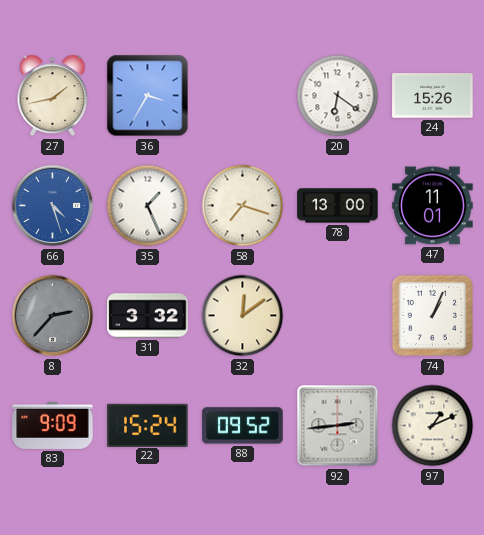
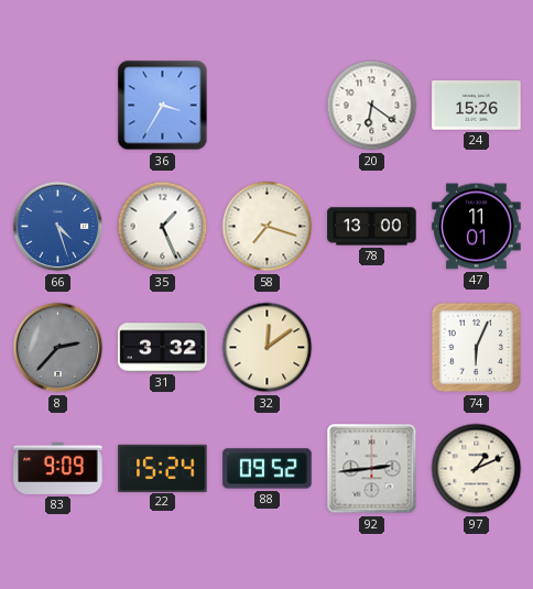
27: 1:43 -> none
74: 1:04 -> 6:04
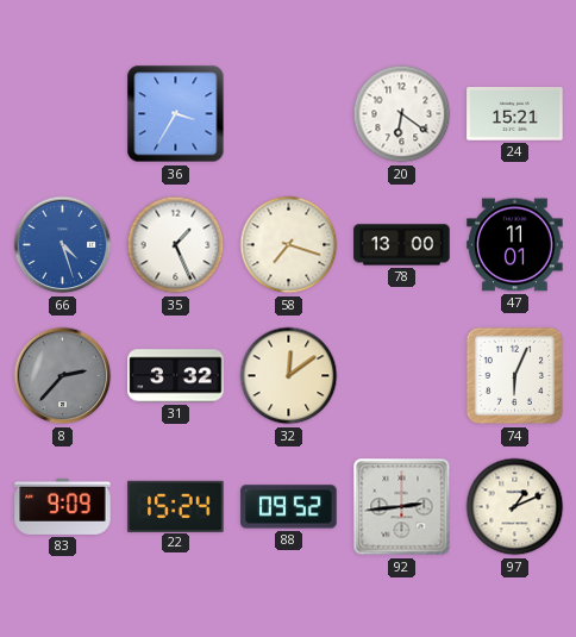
24: 15:26 -> 15:21
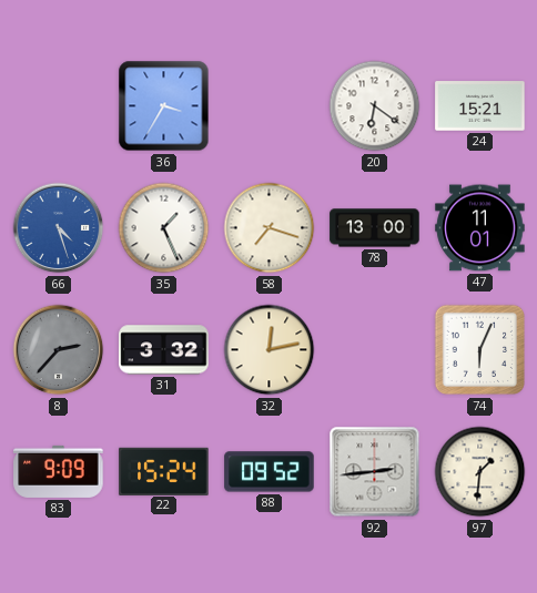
32: 12:09 -> 12:13
97: 1:11 -> 1:31
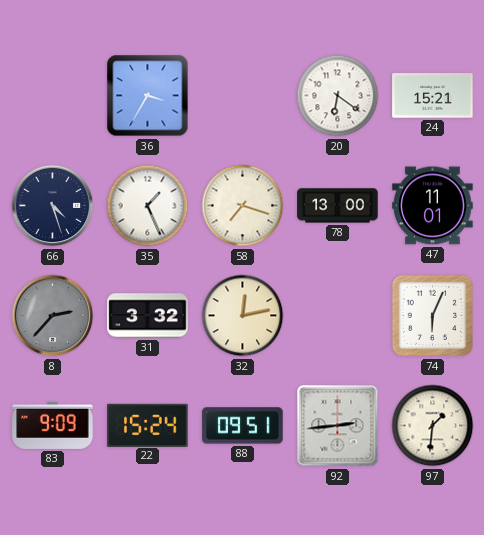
66 dial: blue -> navy
88: 09:52 -> 09:51
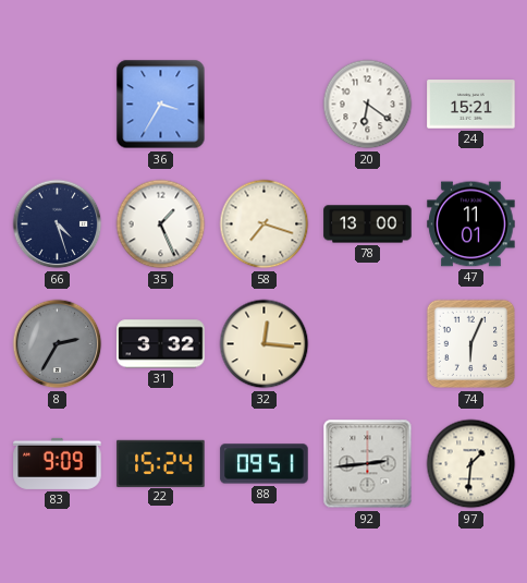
8: 2:37 -> 2:35
32: 12:13 -> 12:16
